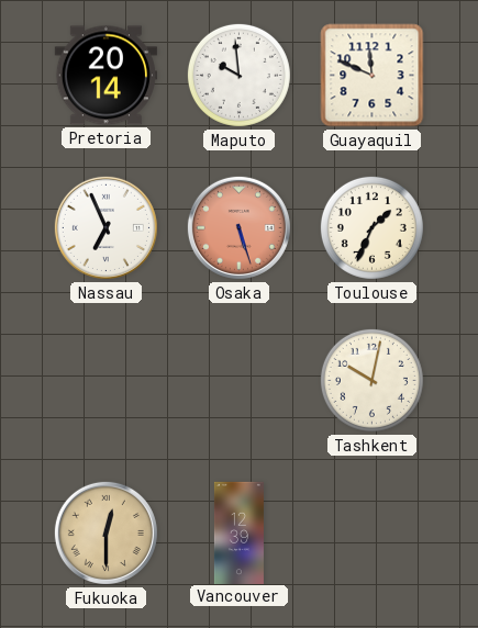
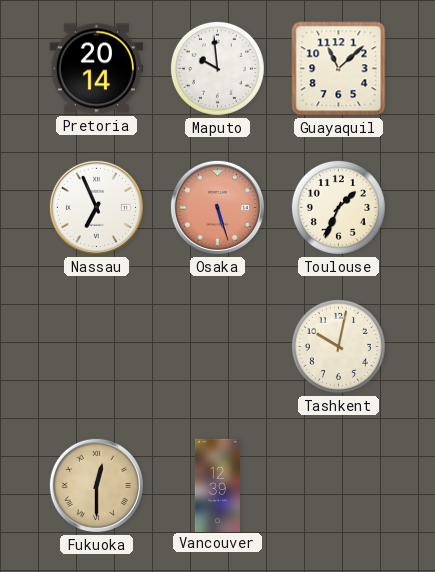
Guayaquil: 11:49 -> 11:08
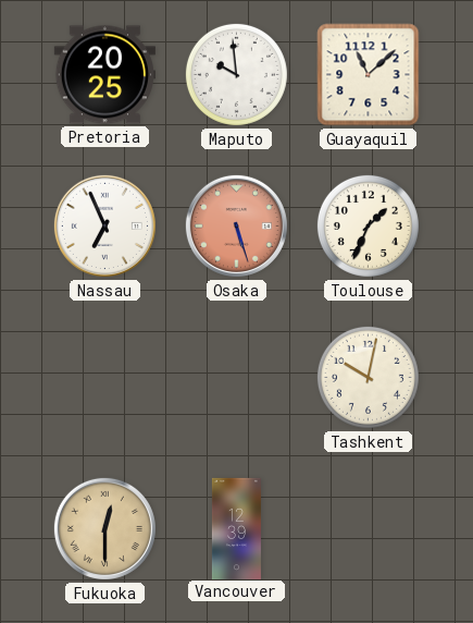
Pretoria: 20:14 -> 20:25
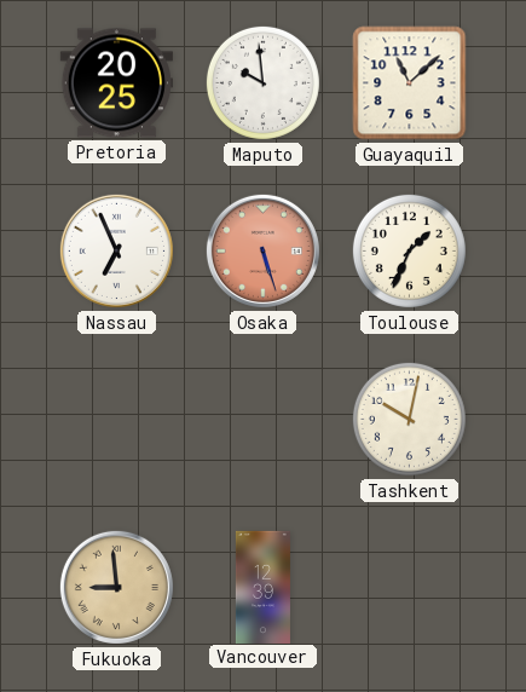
Fukuoka: 12:30 -> 8:59
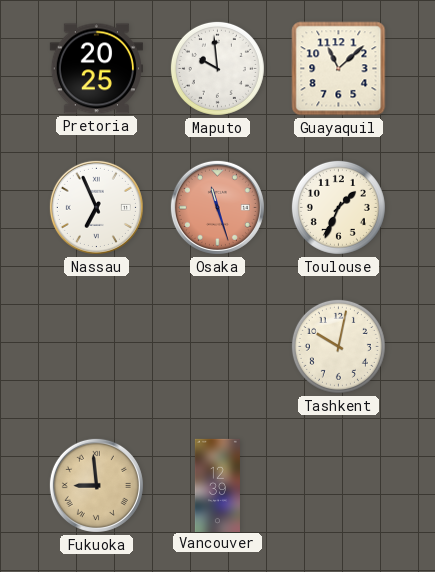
Osaka: 5:27 -> 11:27
